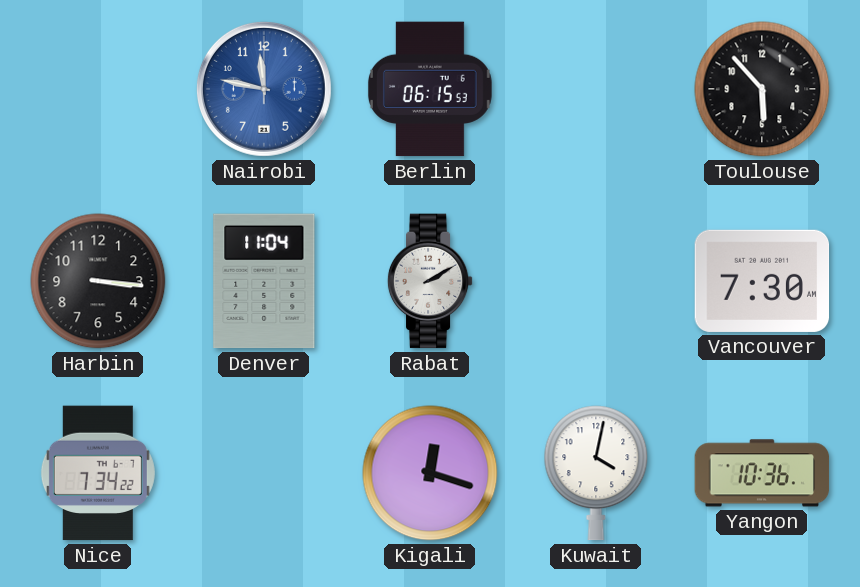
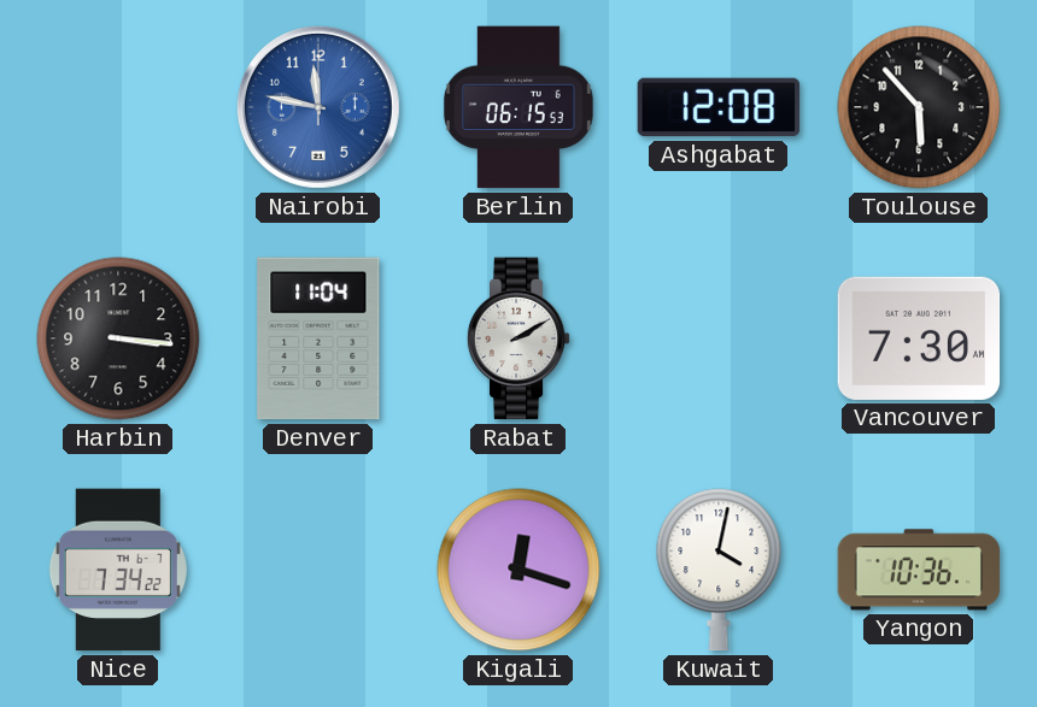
Ashgabat: none -> 12:08
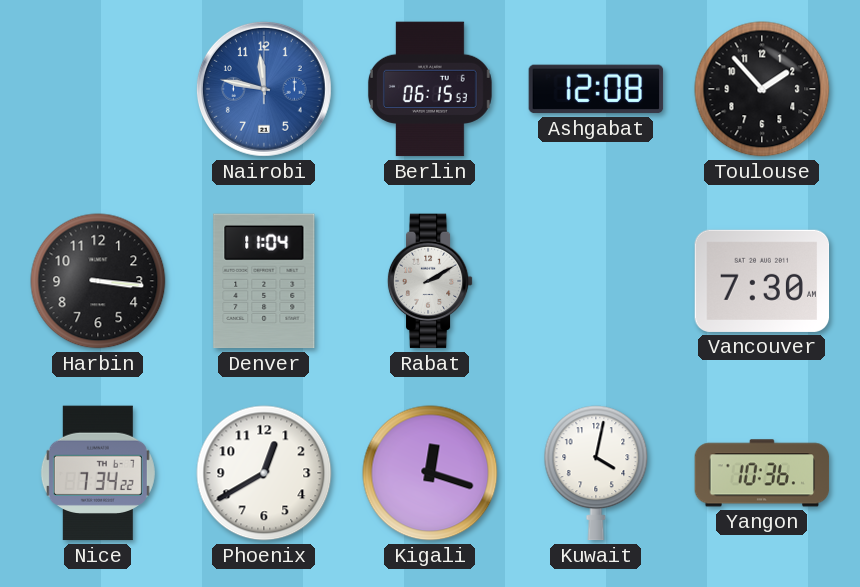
Toulouse: 5:53 -> 1:53
Phoenix: none -> 12:40
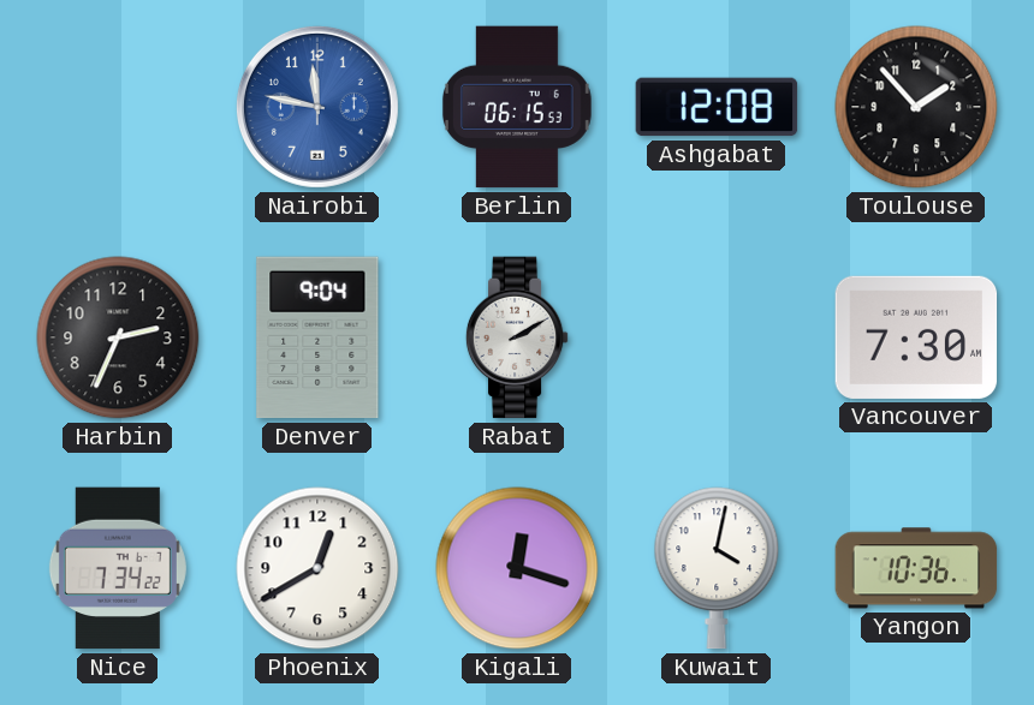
Harbin: 3:16 -> 2:34
Denver: 11:04 -> 9:04
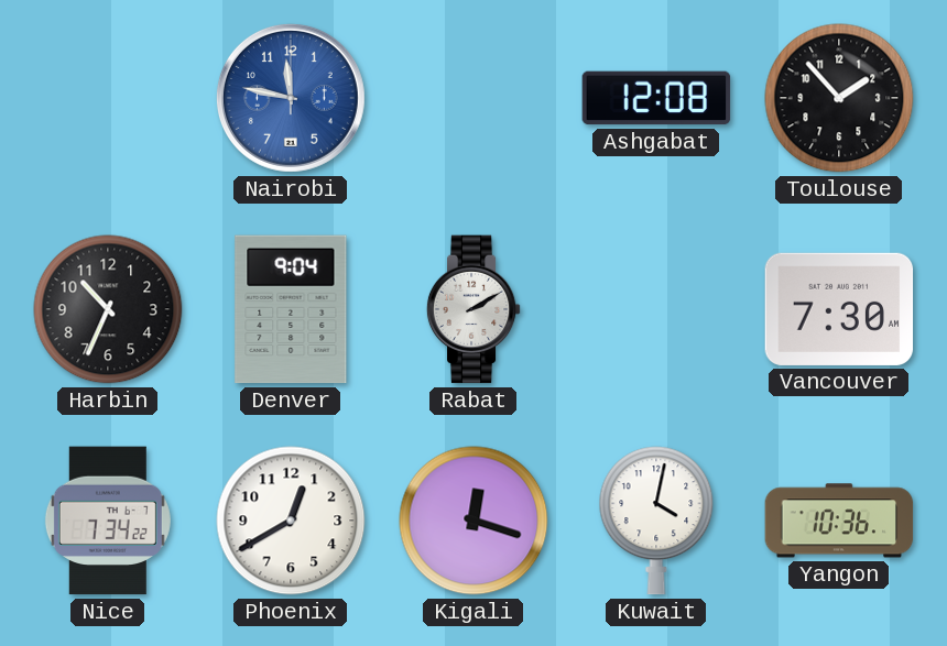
Berlin: 06:15 -> none
Harbin: 2:34 -> 10:34
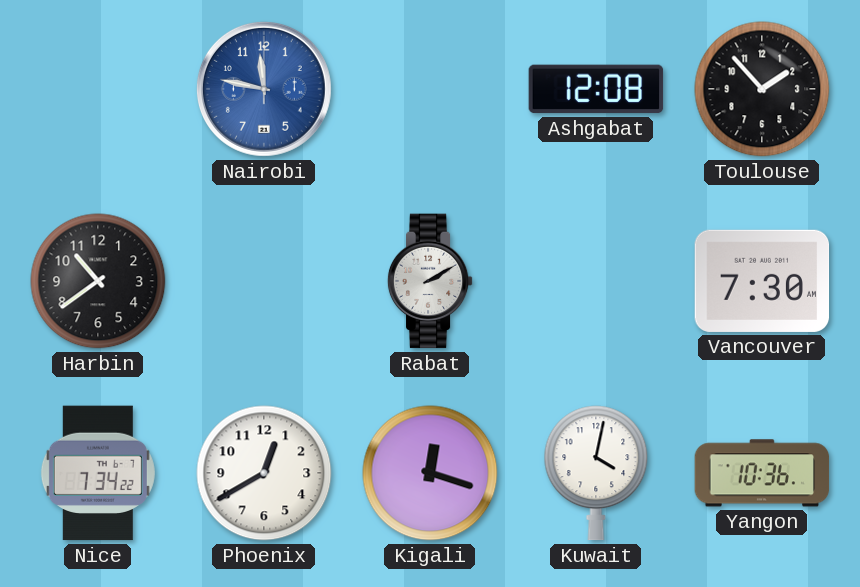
Harbin: 10:34 -> 10:39
Denver: 9:04 -> none
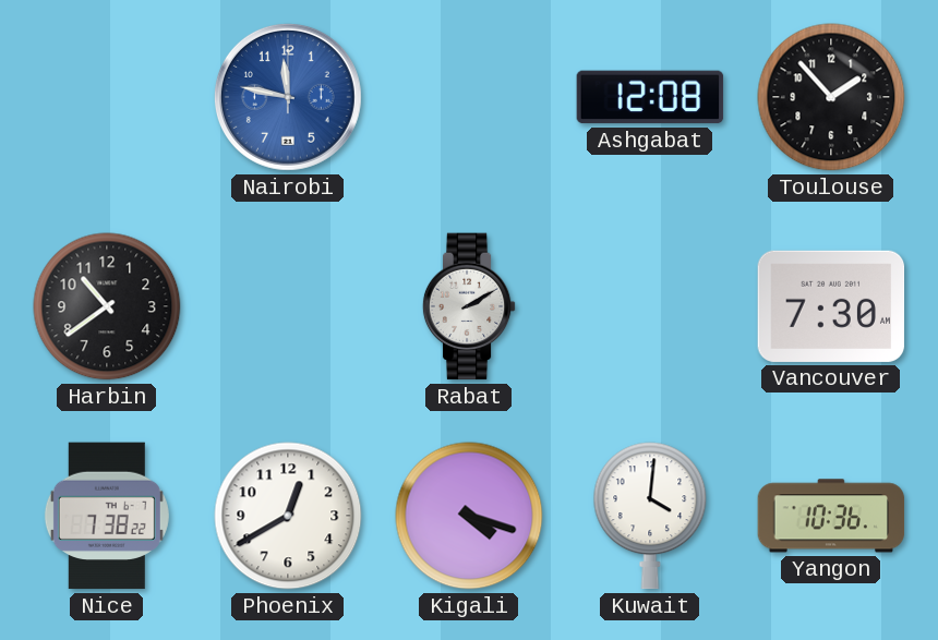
Nice: 7:34 -> 7:38
Kigali: 12:18 -> 4:18
Kuwait: 4:02 -> 4:01
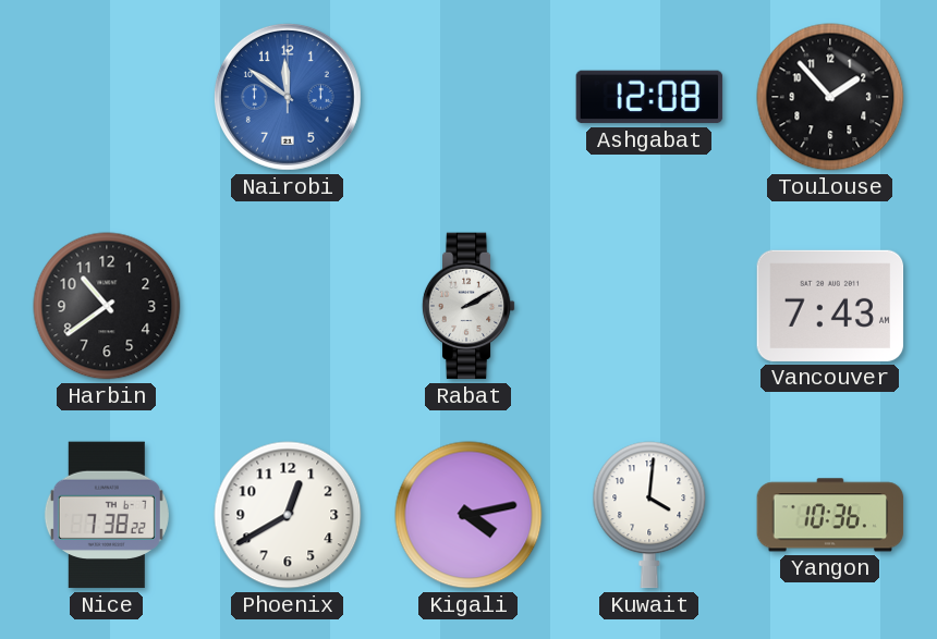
Nairobi: 11:47 -> 11:51
Vancouver: 7:30 -> 7:43
Kigali: 4:18 -> 4:13
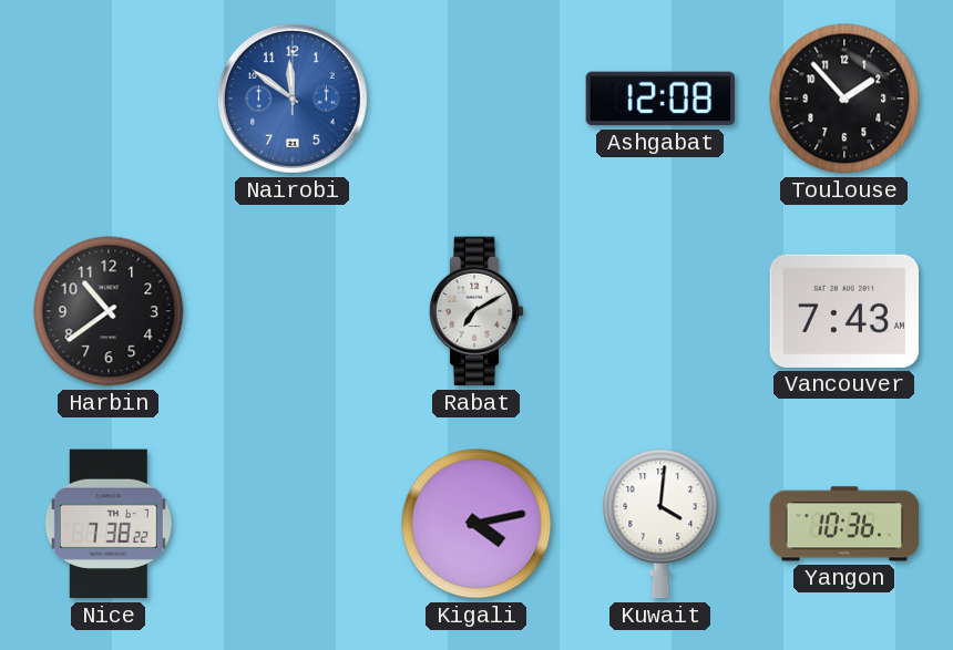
Rabat: 2:10 -> 7:10
Phoenix: 12:40 -> none
